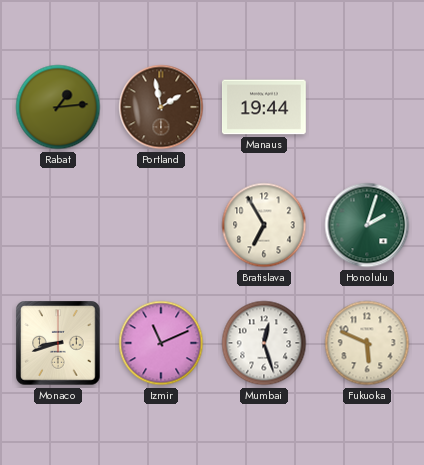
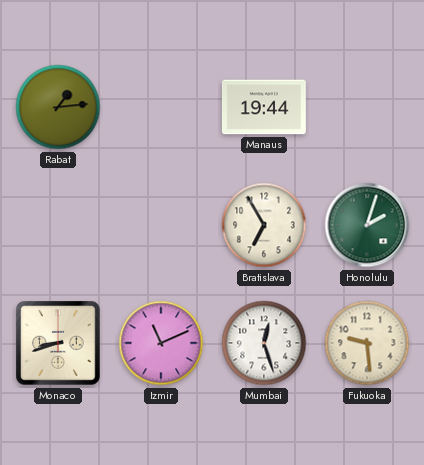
Portland: 1:58 -> none
Fukuoka: 5:49 -> 9:29
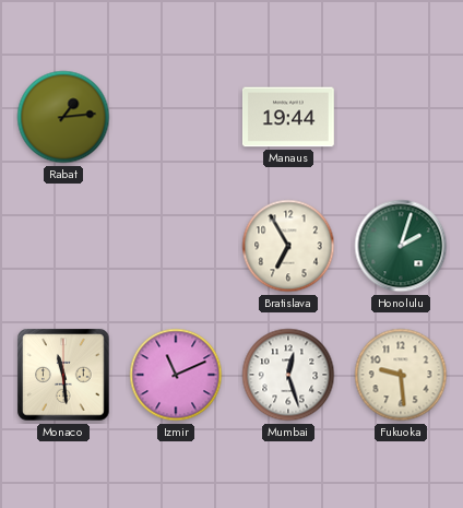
Monaco: 8:42 -> 11:29
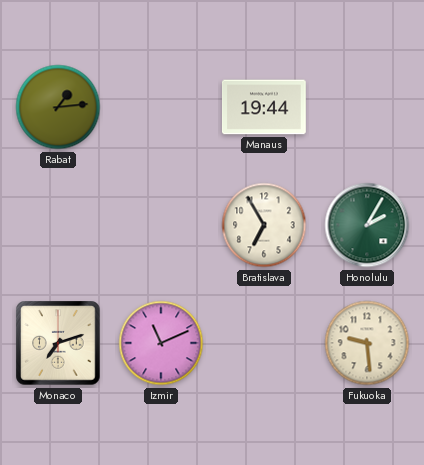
Honolulu: 2:03 -> 2:05
Monaco: 11:29 -> 7:12
Mumbai: 12:27 -> none
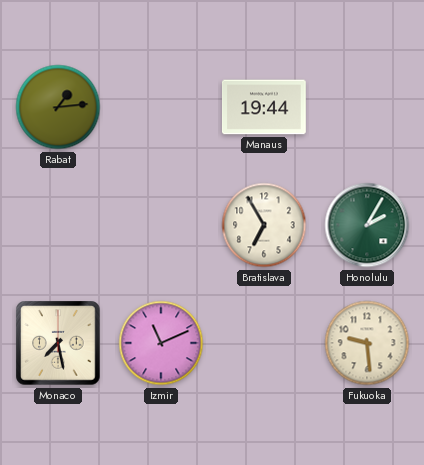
Monaco: 7:12 -> 7:28
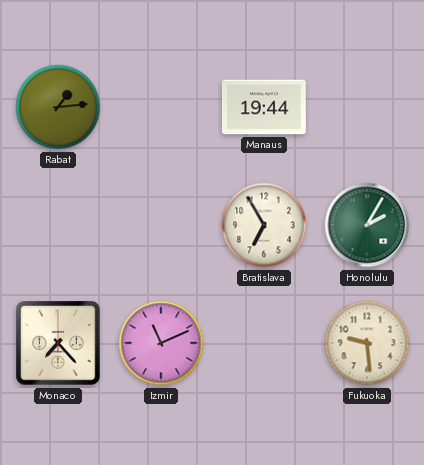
Monaco: 7:28 -> 7:23
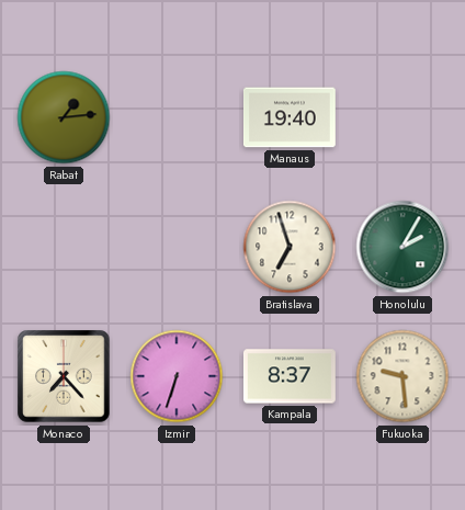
Manaus: 19:44 -> 19:40
Bratislava: 6:55 -> 6:57
Izmir: 11:11 -> 6:33
Kampala: none -> 8:37
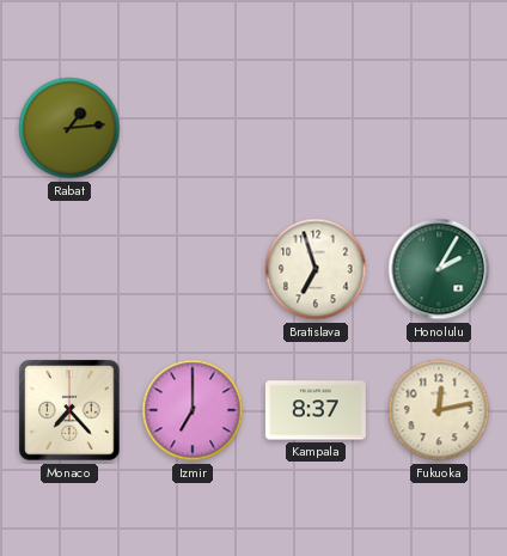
Manaus: 19:40 -> none
Izmir: 6:33 -> 7:00
Fukuoka: 9:29 -> 12:13
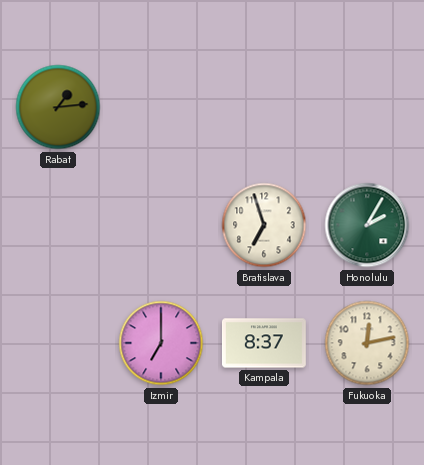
Monaco: 7:23 -> none
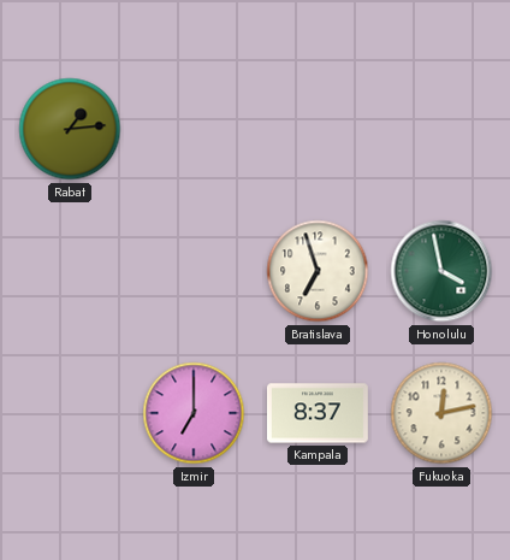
Honolulu: 2:05 -> 3:58
